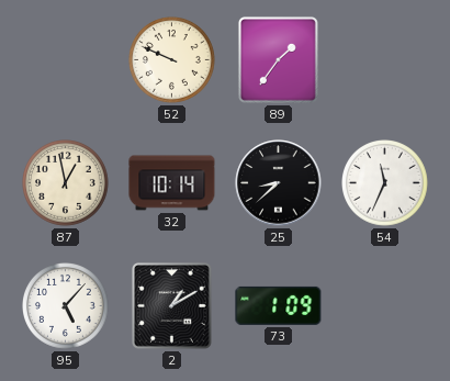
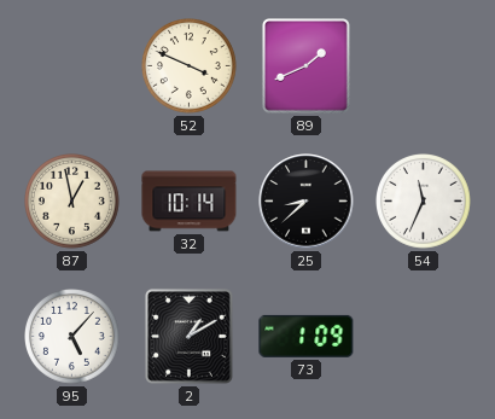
52: 9:49 -> 3:49
89: 1:36 -> 1:41
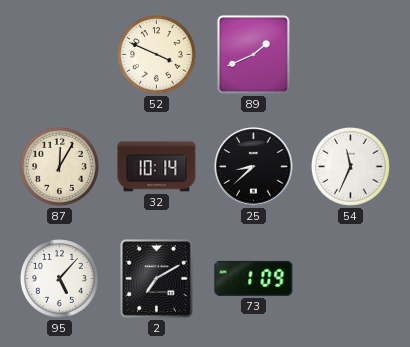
87: 12:58 -> 12:05
2: 1:10 -> 7:10
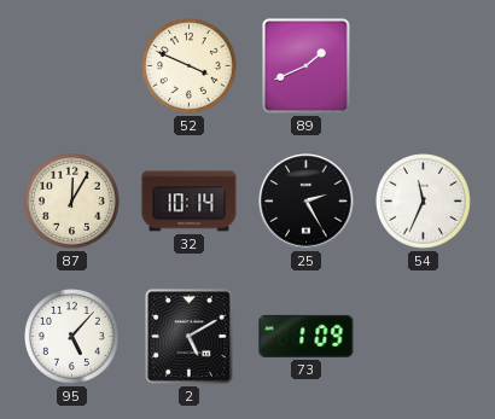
25: 8:38 -> 2:25
2: 7:10 -> 5:10
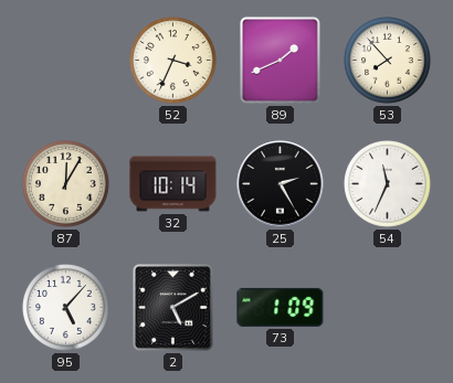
52: 3:49 -> 3:34
53: none -> 7:53
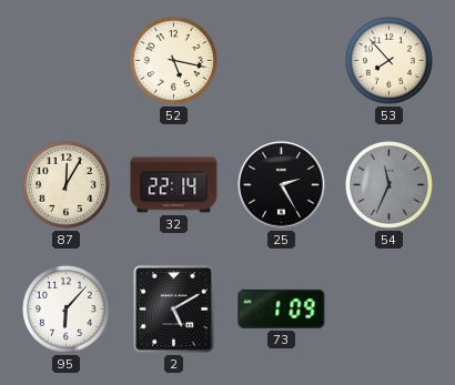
52: 3:34 -> 5:17
89: 1:41 -> none
32: 10:14 -> 22:14
54 dial: white -> grey
95: 5:07 -> 6:07
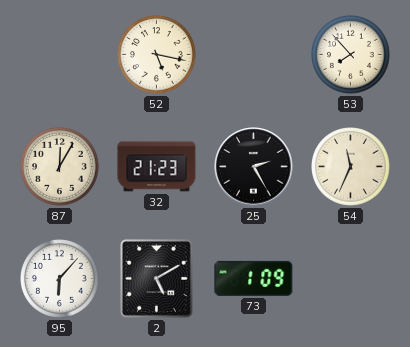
32: 22:14 -> 21:23
54 dial: grey -> cream
